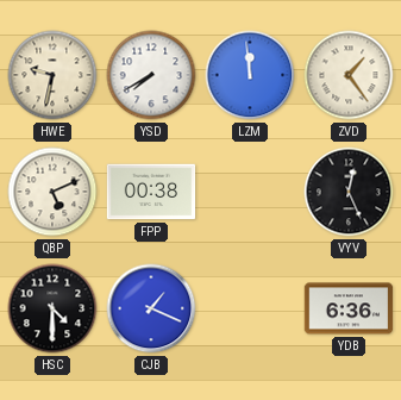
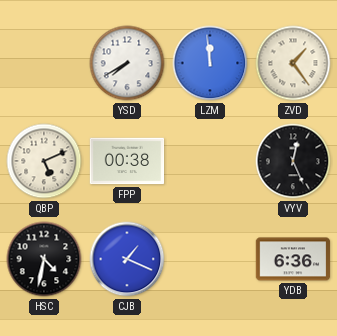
HWE: 9:32 -> none
HSC: 4:30 -> 4:32
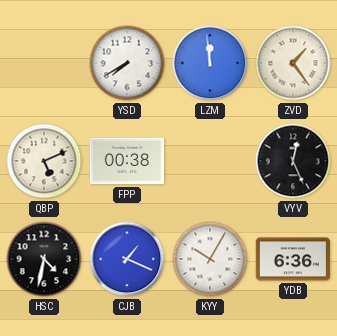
KYY: none -> 10:05
